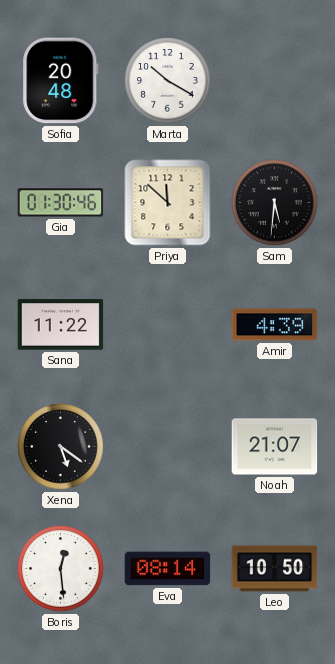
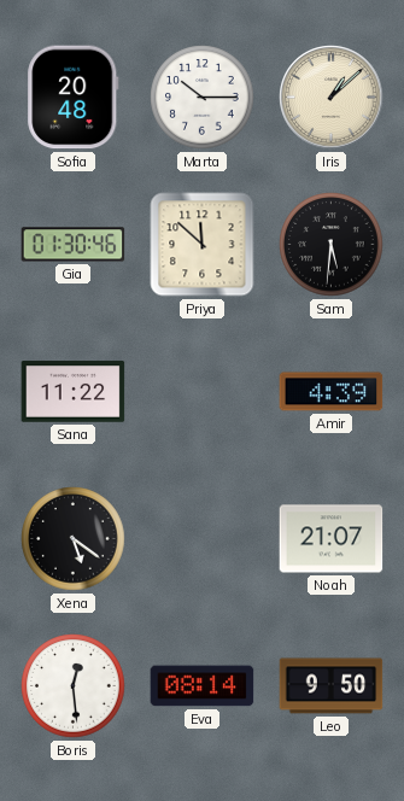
Marta: 10:20 -> 10:15
Iris: none -> 1:08
Leo: 10:50 -> 9:50
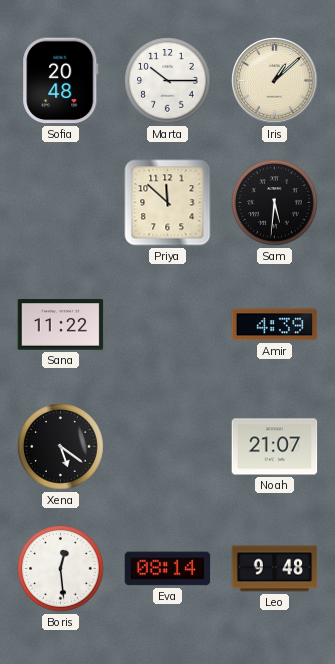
Gia: 01:30 -> none
Leo: 9:50 -> 9:48
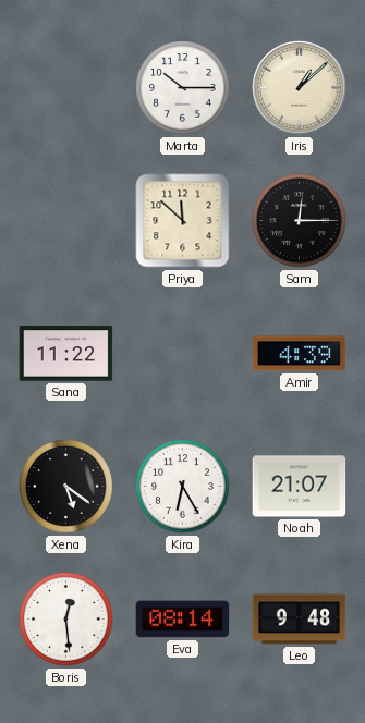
Sofia: 20:48 -> none
Sam: 5:31 -> 12:15
Kira: none -> 6:25
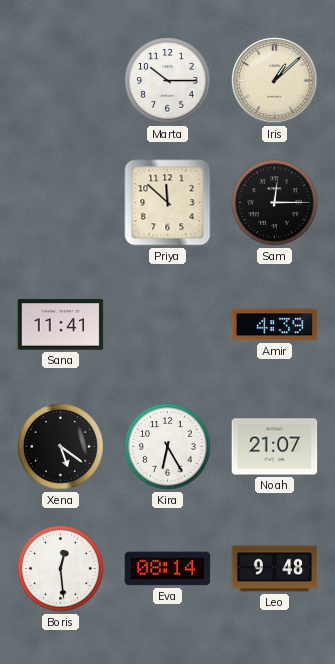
Sana: 11:22 -> 11:41
